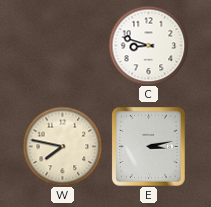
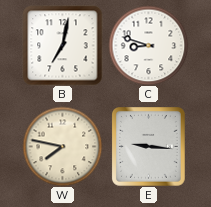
B: none -> 7:02
E: 3:13 -> 9:16
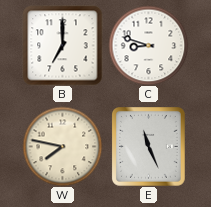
B: 7:02 -> 7:00
E: 9:16 -> 11:26
